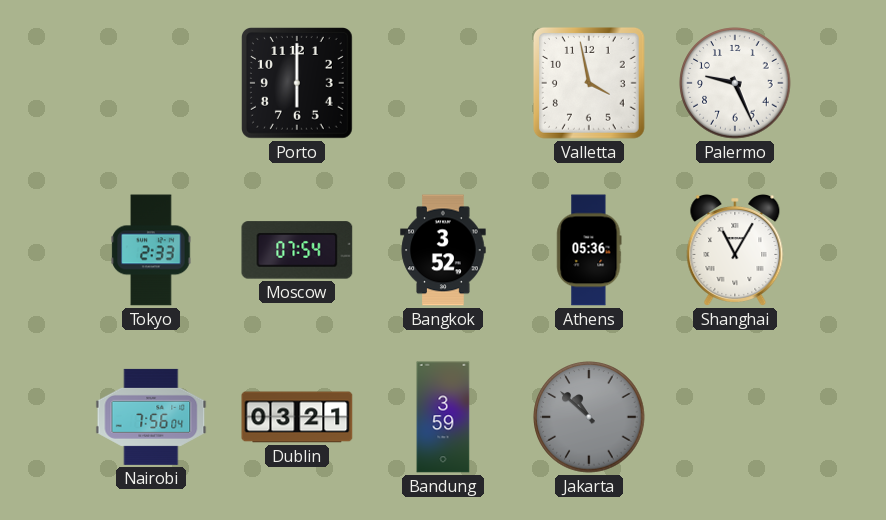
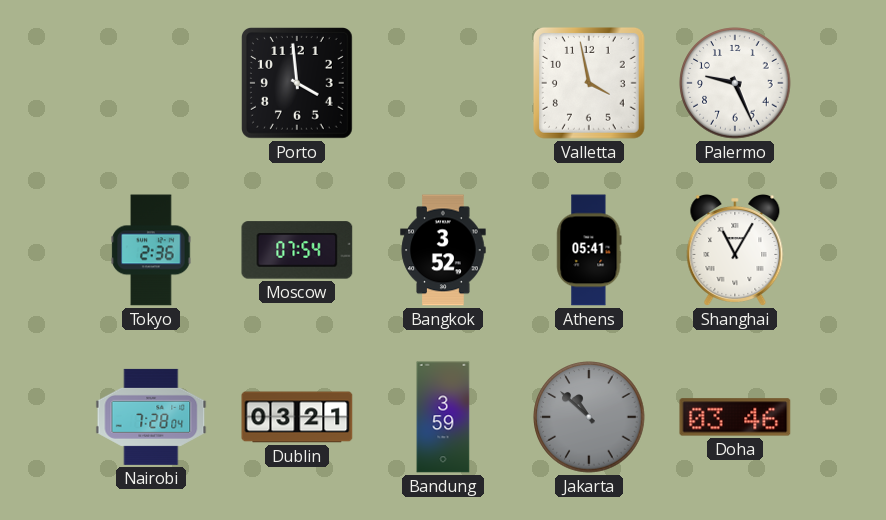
Porto: 6:00 -> 3:59
Tokyo: 2:33 -> 2:36
Athens: 05:36 -> 05:41
Nairobi: 7:56 -> 7:28
Doha: none -> 03:46
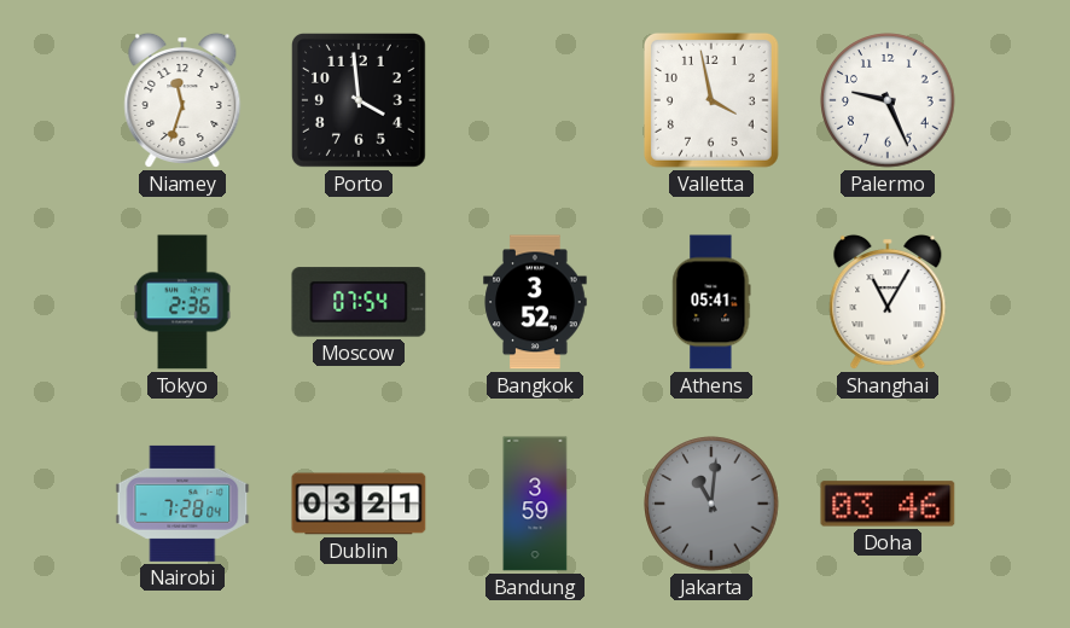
Niamey: none -> 11:33
Jakarta: 10:52 -> 11:01
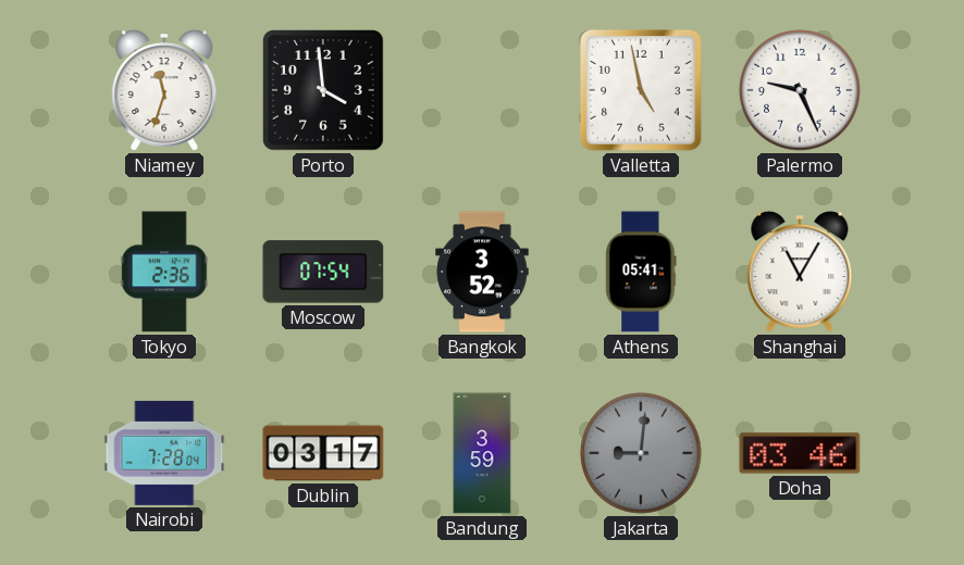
Valletta: 3:58 -> 4:58
Dublin: 03:21 -> 03:17
Jakarta: 11:01 -> 9:01
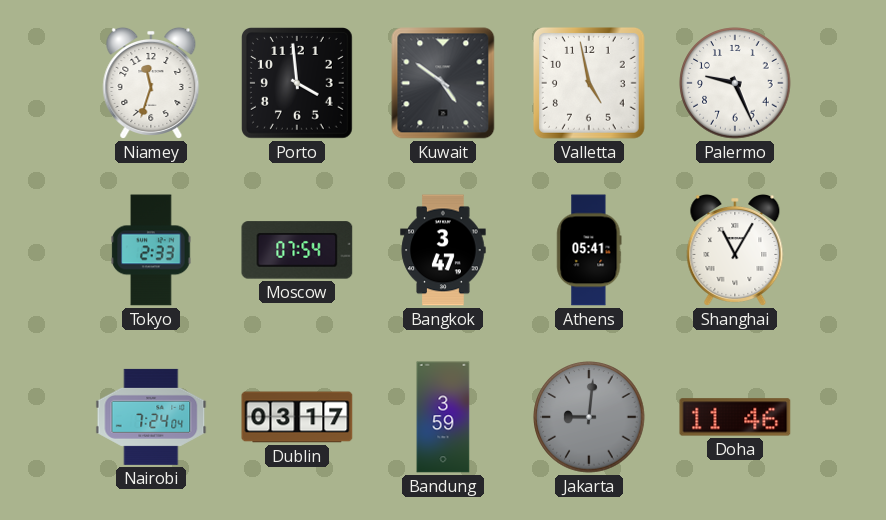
Kuwait: none -> 4:51
Tokyo: 2:36 -> 2:33
Bangkok: 3:52 -> 3:47
Nairobi: 7:28 -> 7:24
Doha: 03:46 -> 11:46
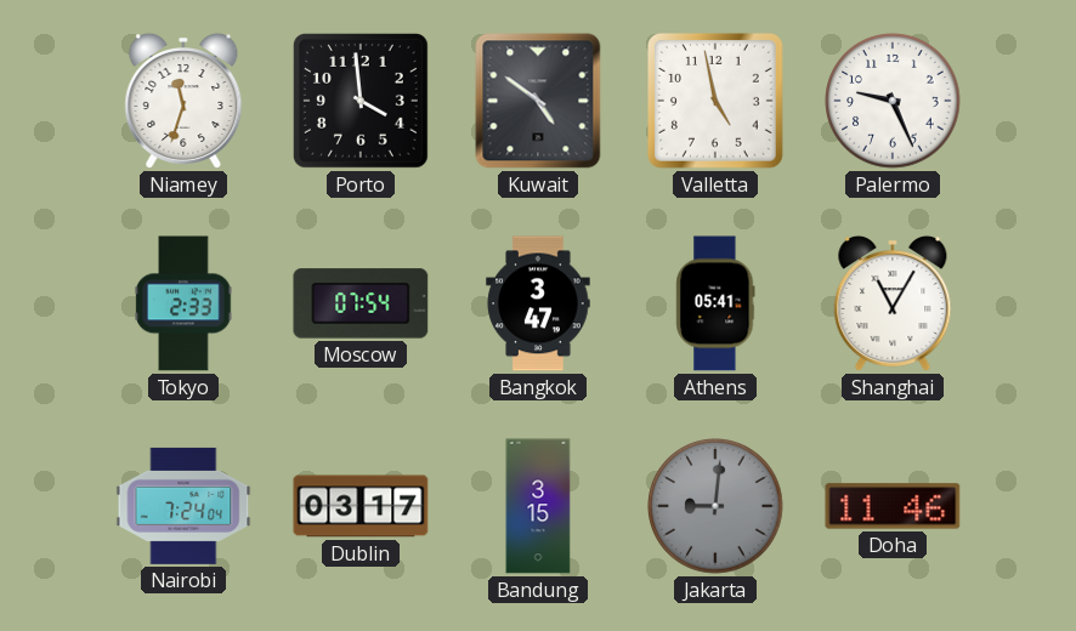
Bandung: 3:59 -> 3:15
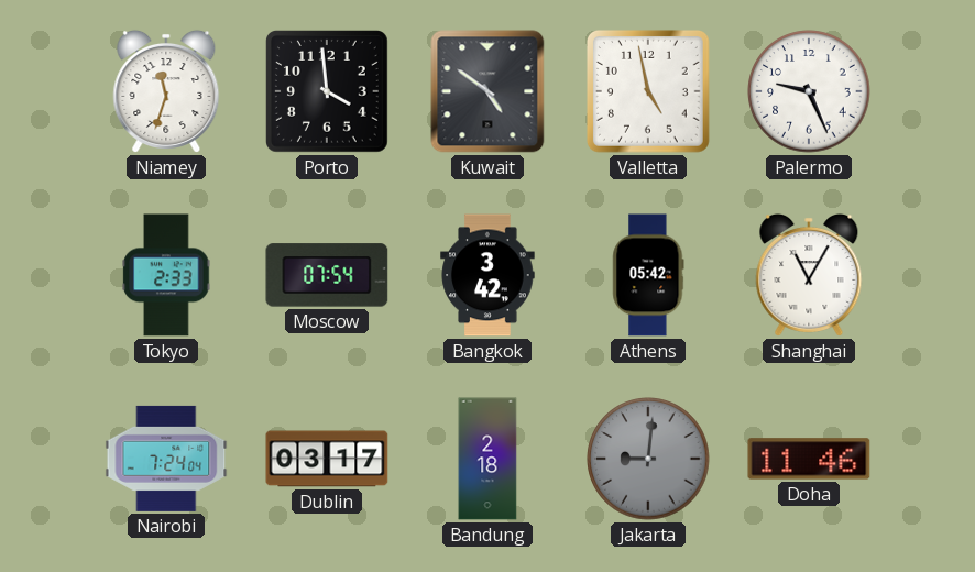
Bangkok: 3:47 -> 3:42
Athens: 05:41 -> 05:42
Bandung: 3:15 -> 2:18
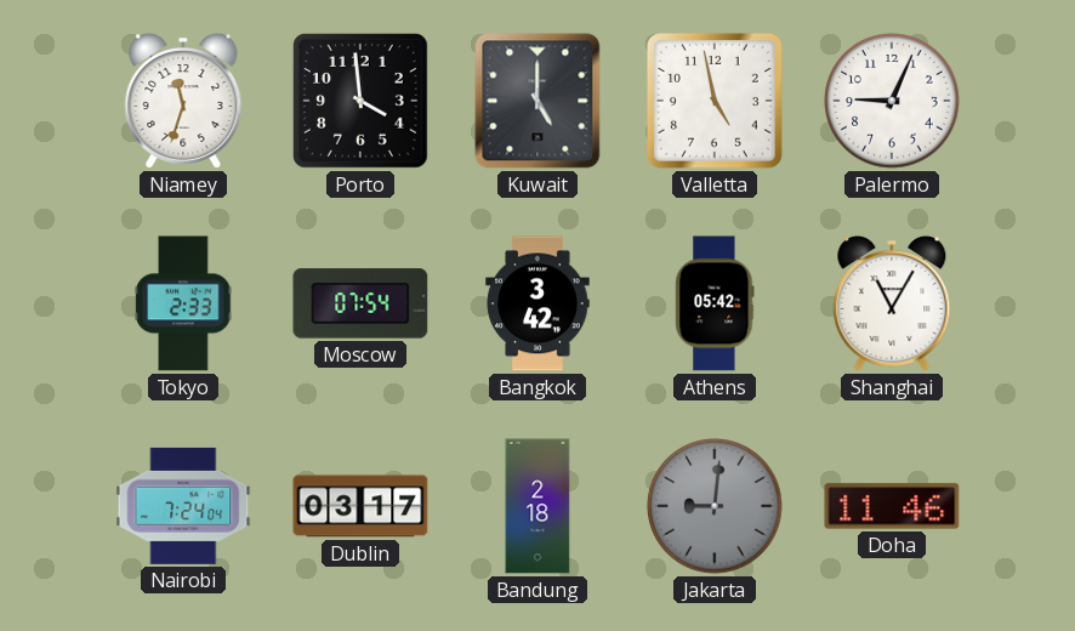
Kuwait: 4:51 -> 5:00
Palermo: 9:26 -> 9:04
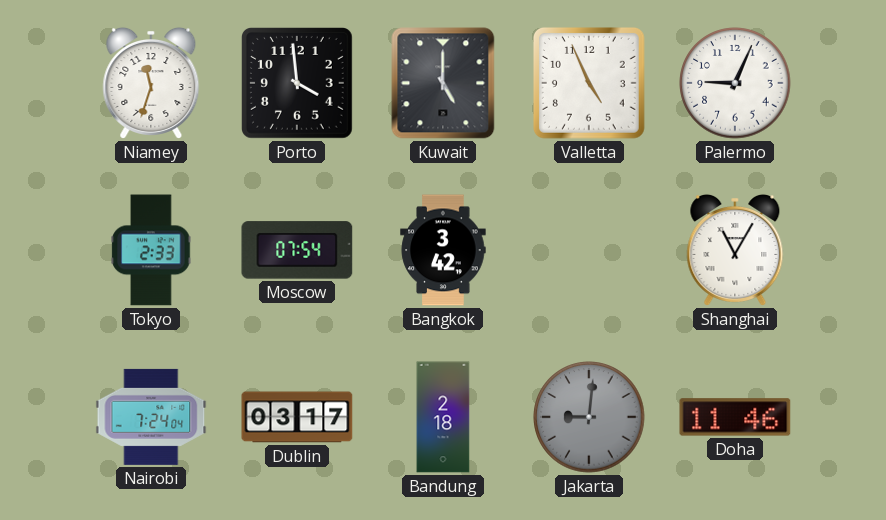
Valletta: 4:58 -> 4:56
Athens: 05:42 -> none
